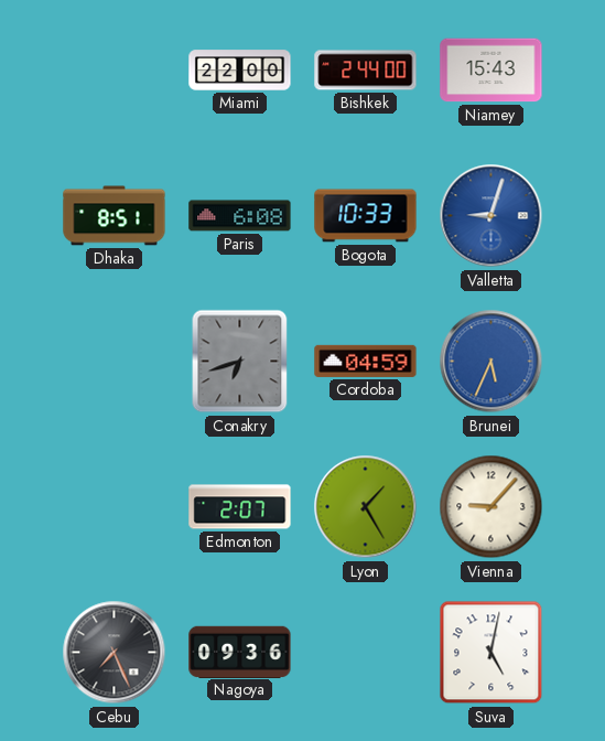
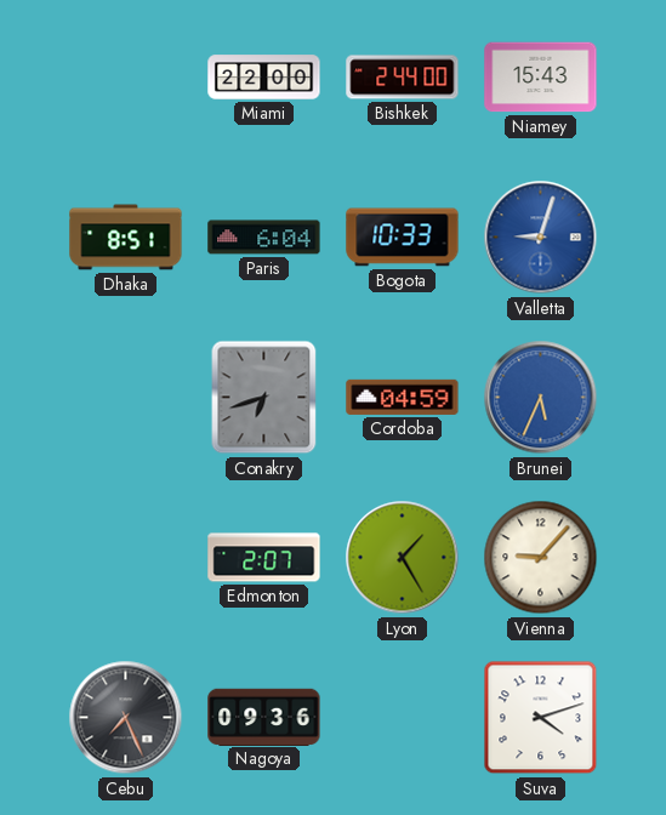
Paris: 6:08 -> 6:04
Suva: 5:02 -> 4:12
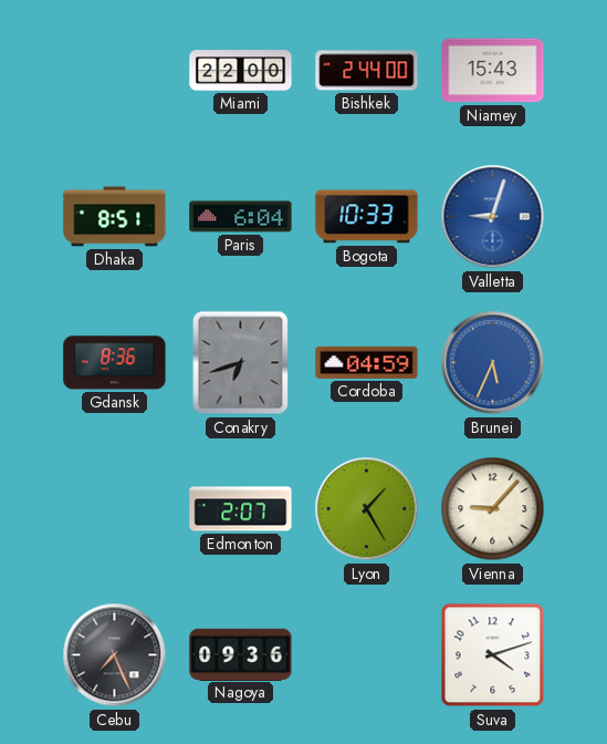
Gdansk: none -> 8:36
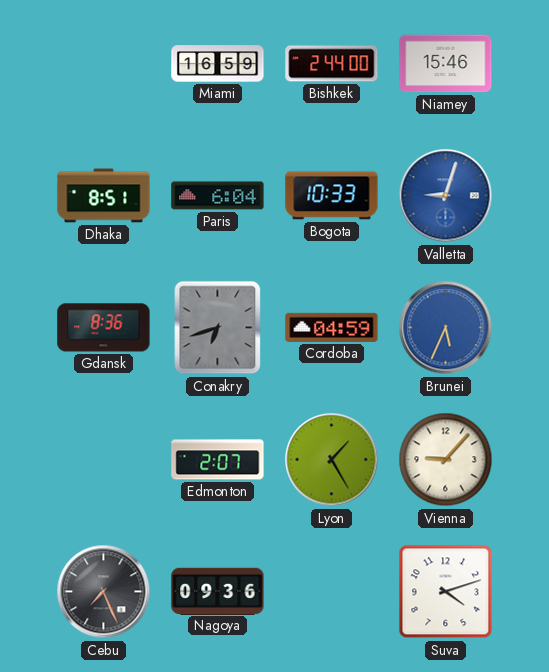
Miami: 22:00 -> 16:59
Niamey: 15:43 -> 15:46
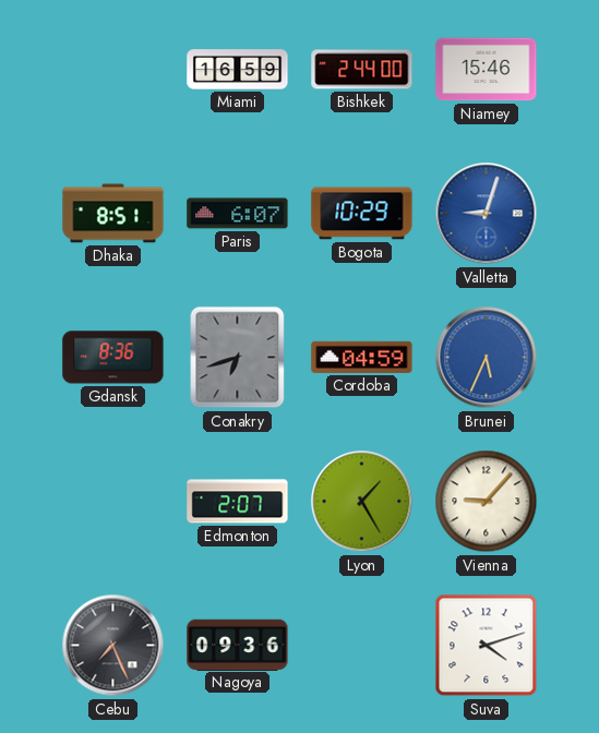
Paris: 6:04 -> 6:07
Bogota: 10:33 -> 10:29
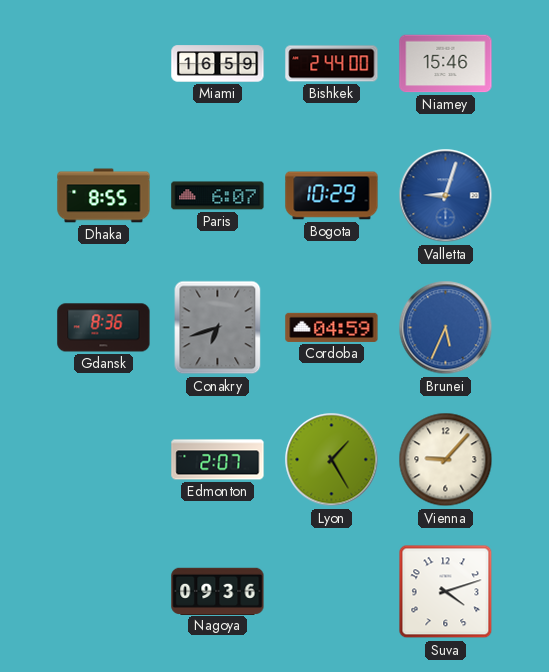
Dhaka: 8:51 -> 8:55
Cebu: 7:26 -> none
